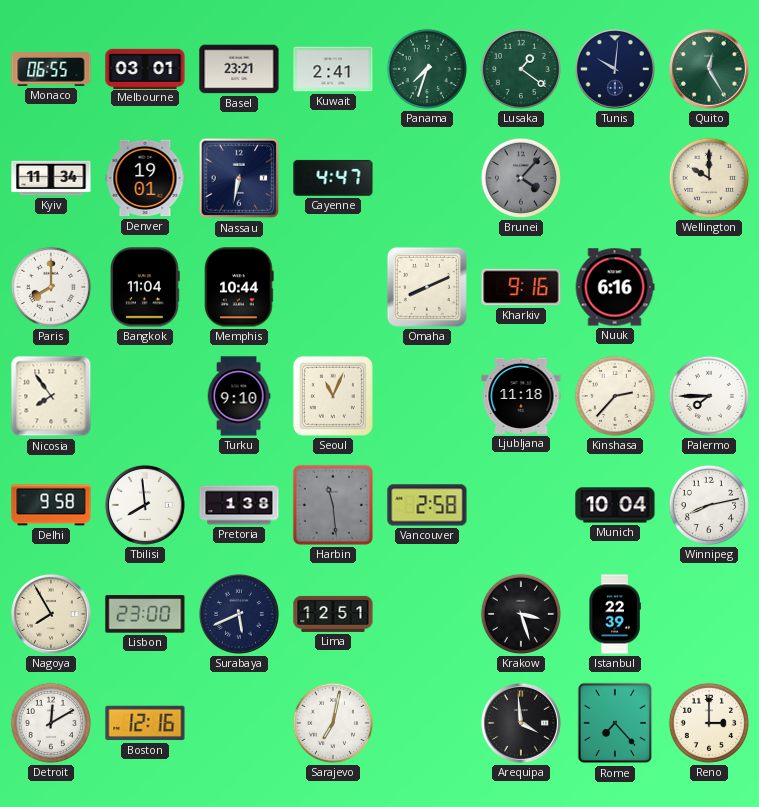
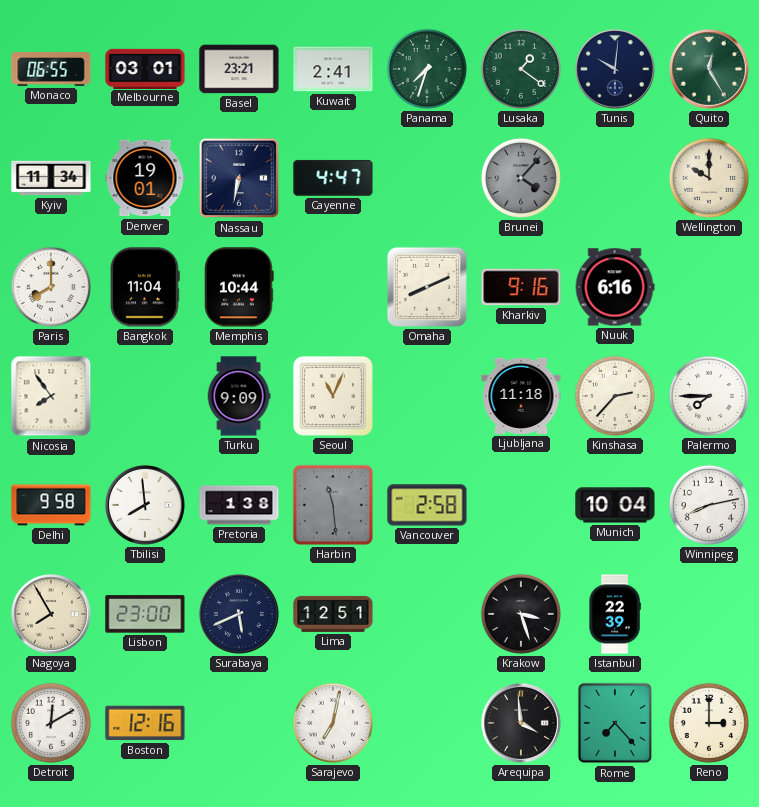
Turku: 9:10 -> 9:09
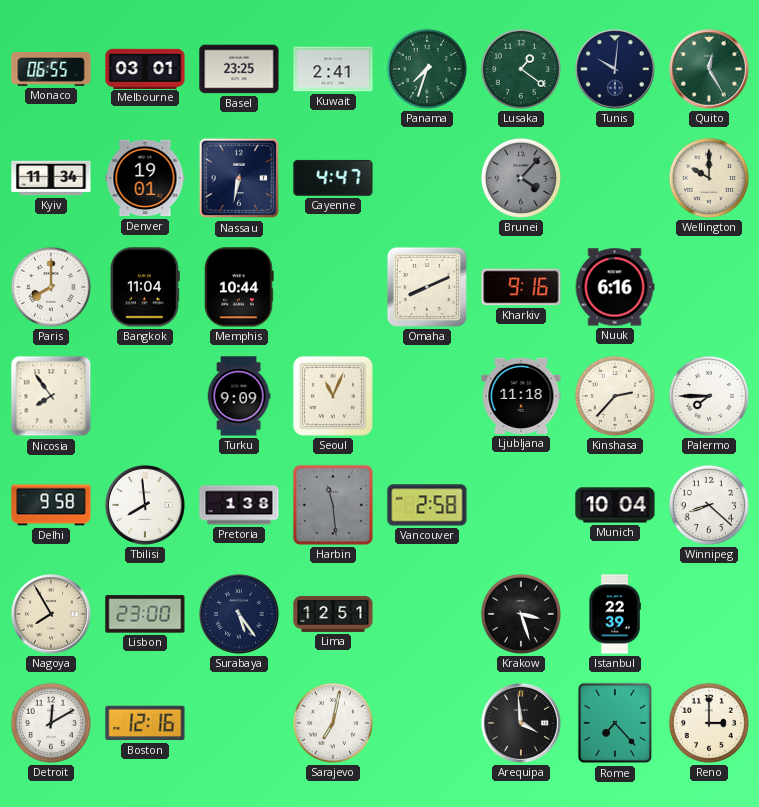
Basel: 23:21 -> 23:25
Winnipeg: 8:13 -> 8:22
Surabaya: 5:41 -> 5:24
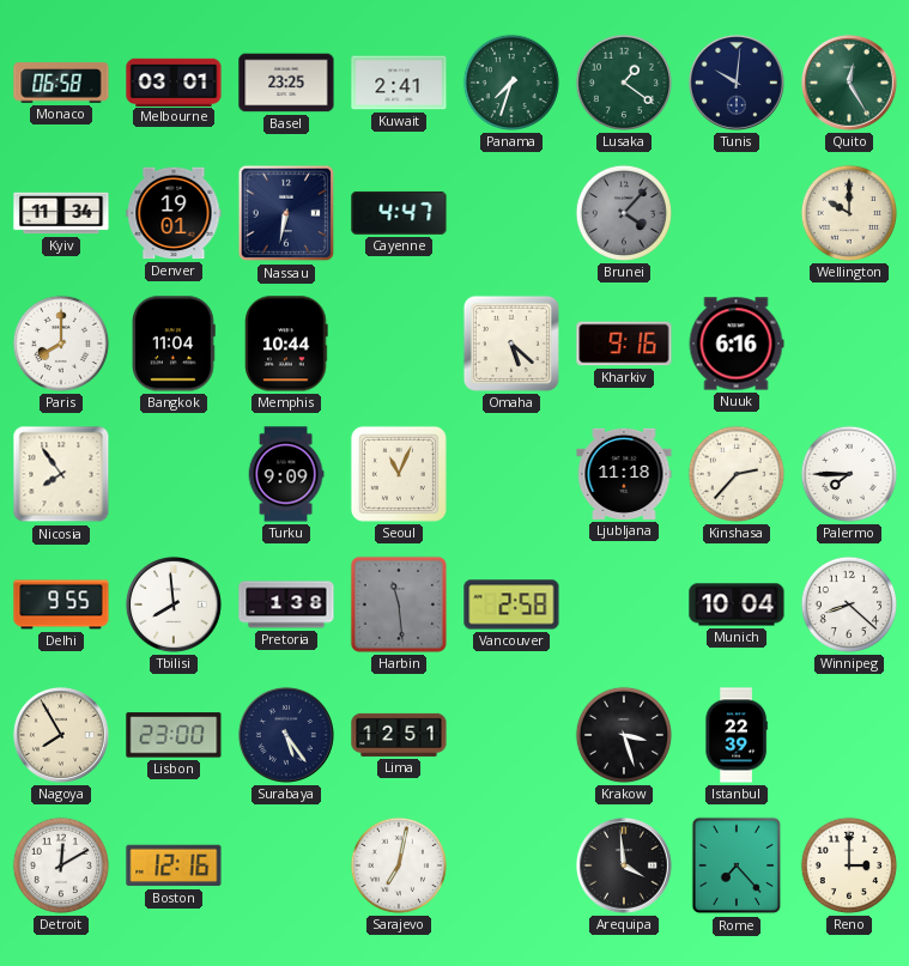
Monaco: 06:55 -> 06:58
Omaha: 8:11 -> 5:22
Delhi: 9:58 -> 9:55
